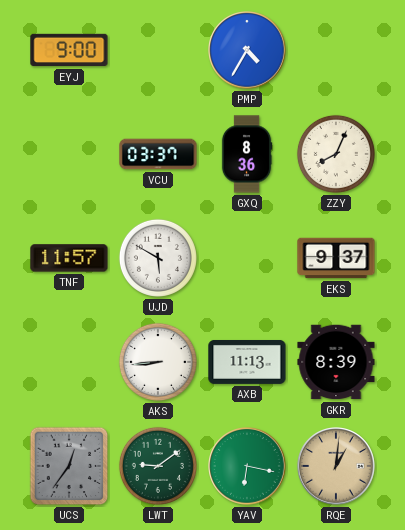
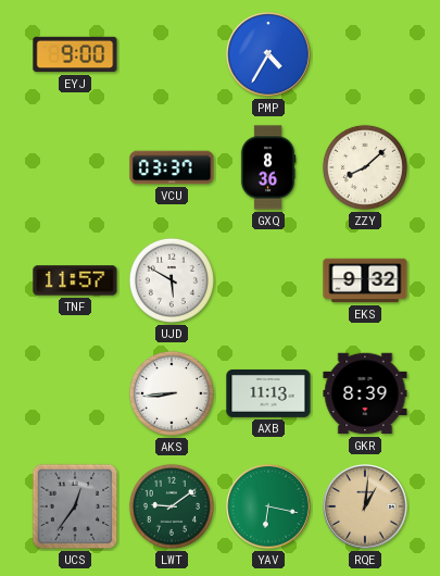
ZZY: 8:04 -> 8:08
EKS: 9:37 -> 9:32
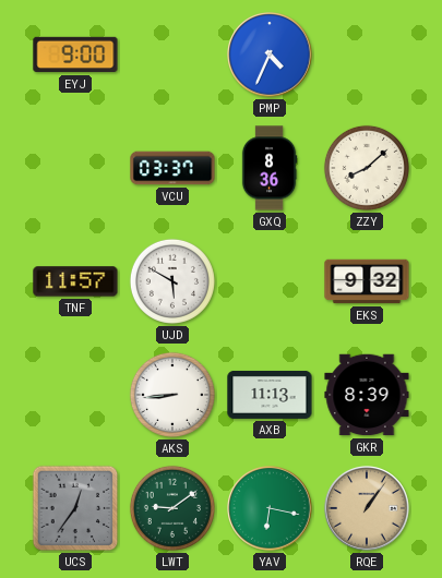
PMP: 4:35 -> 4:34
RQE: 1:01 -> 1:06
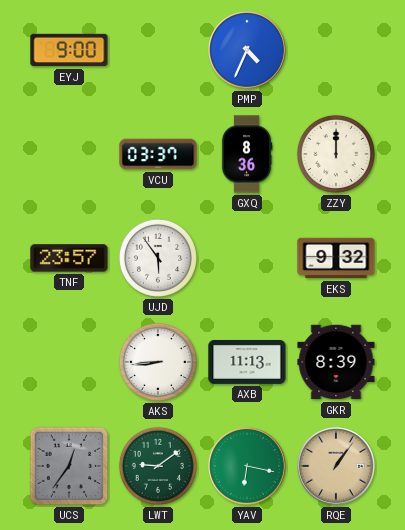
ZZY: 8:08 -> 12:00
TNF: 11:57 -> 23:57
UJD: 5:50 -> 5:54
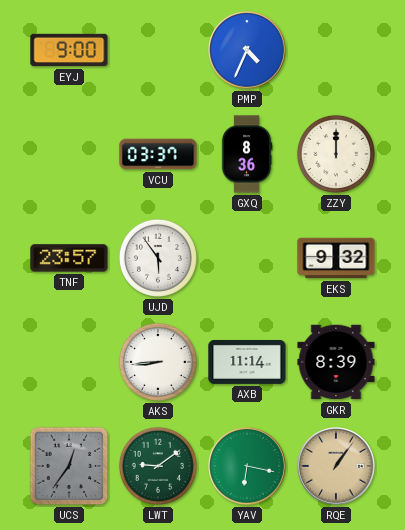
AXB: 11:13 -> 11:14
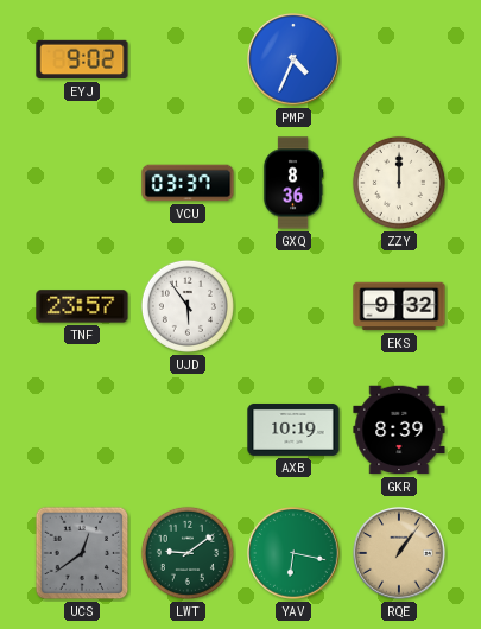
EYJ: 9:00 -> 9:02
AKS: 8:44 -> none
AXB: 11:14 -> 10:19
UCS: 12:36 -> 12:39
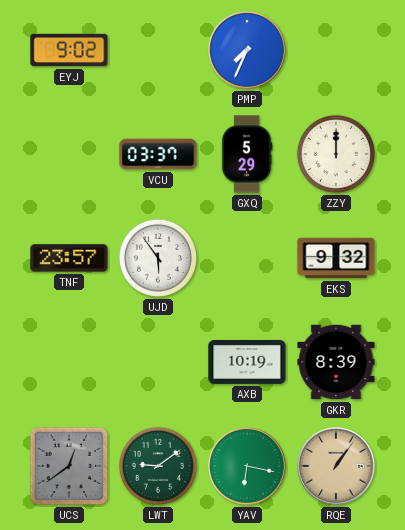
PMP: 4:34 -> 7:34
GXQ: 8:36 -> 5:29
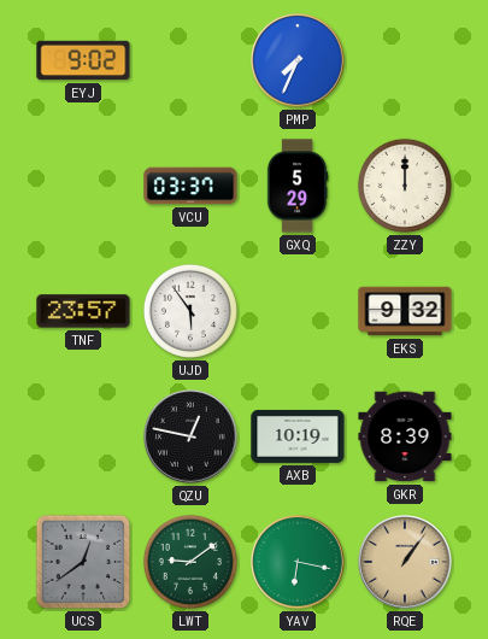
QZU: none -> 12:47
